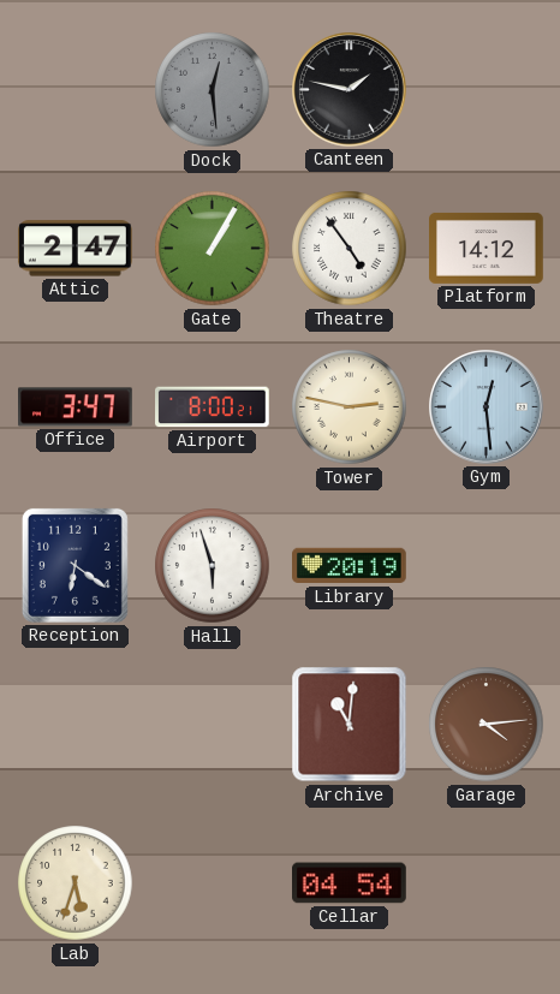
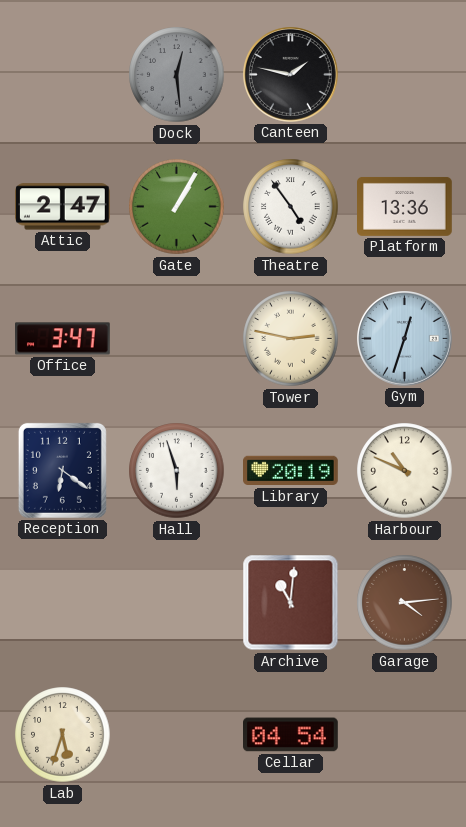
Platform: 14:12 -> 13:36
Airport: 8:00 -> none
Gym: 12:29 -> 12:33
Harbour: none -> 10:49
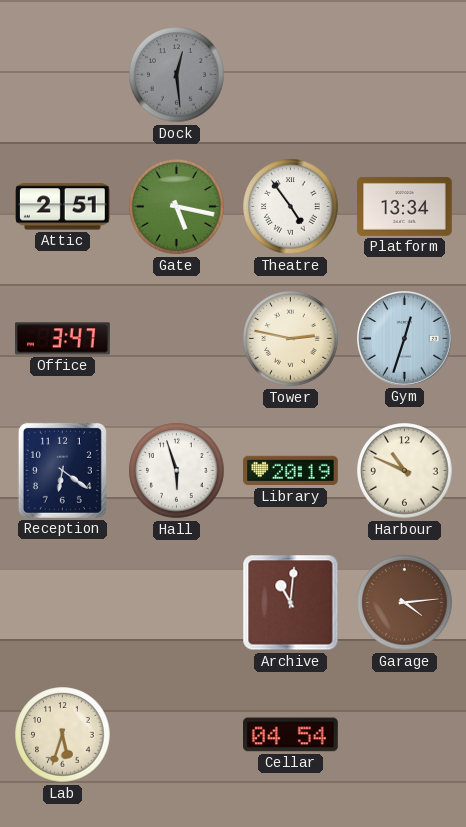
Canteen: 1:47 -> none
Attic: 2:47 -> 2:51
Gate: 1:05 -> 5:17
Platform: 13:36 -> 13:34
